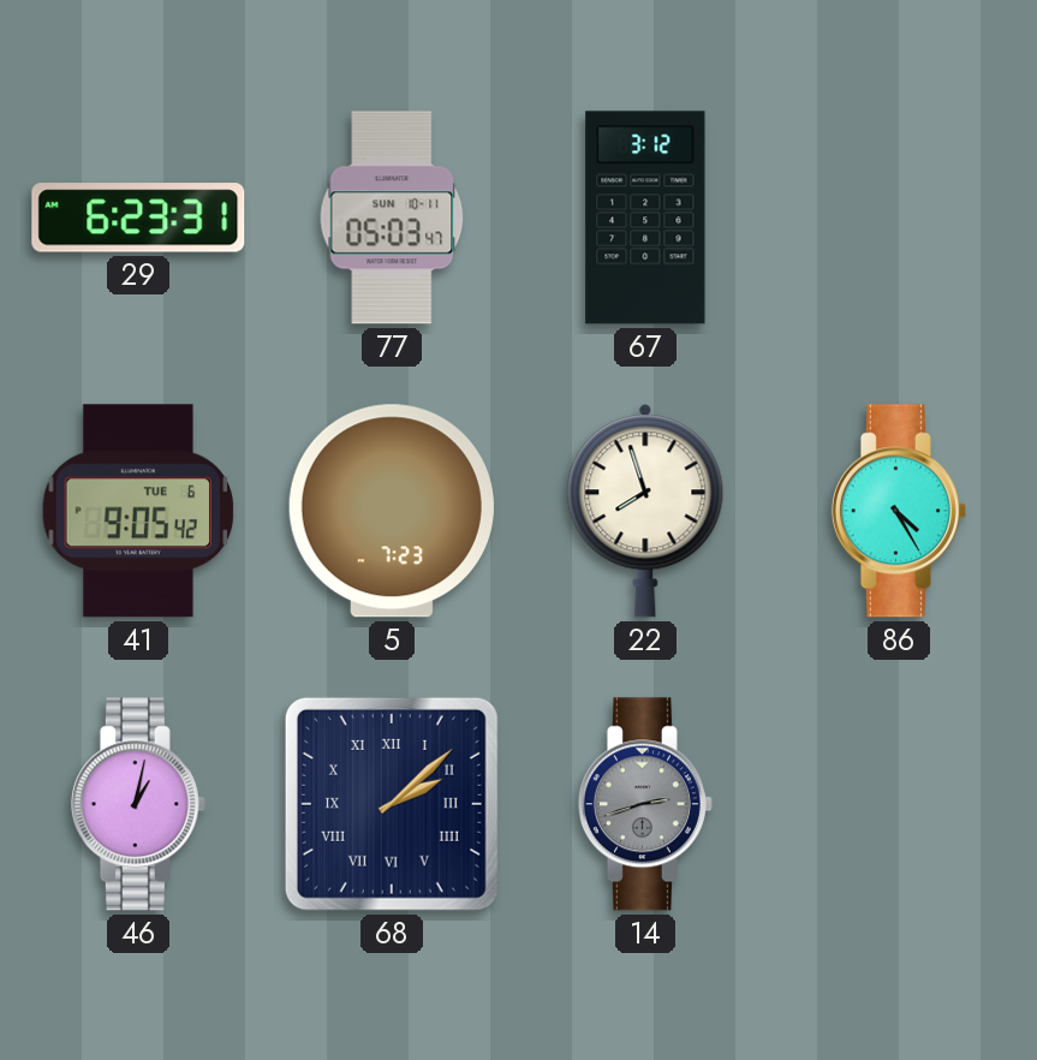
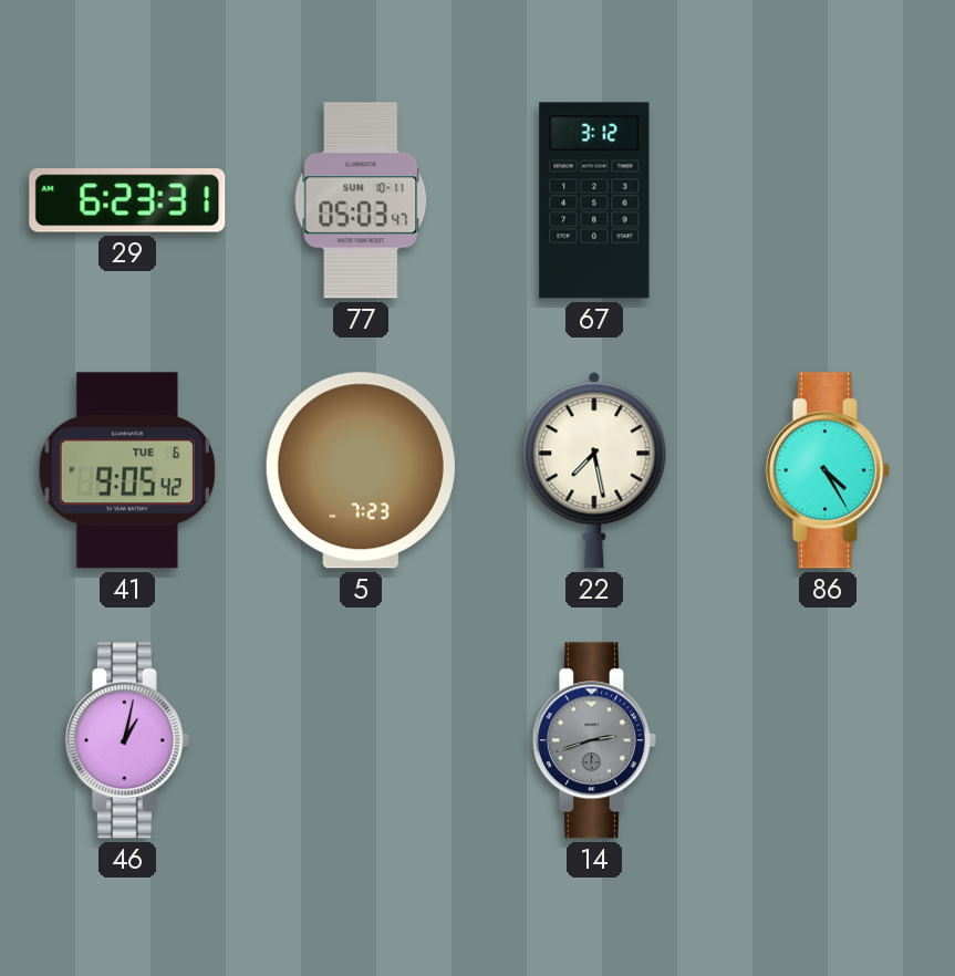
22: 7:57 -> 7:28
68: 2:08 -> none
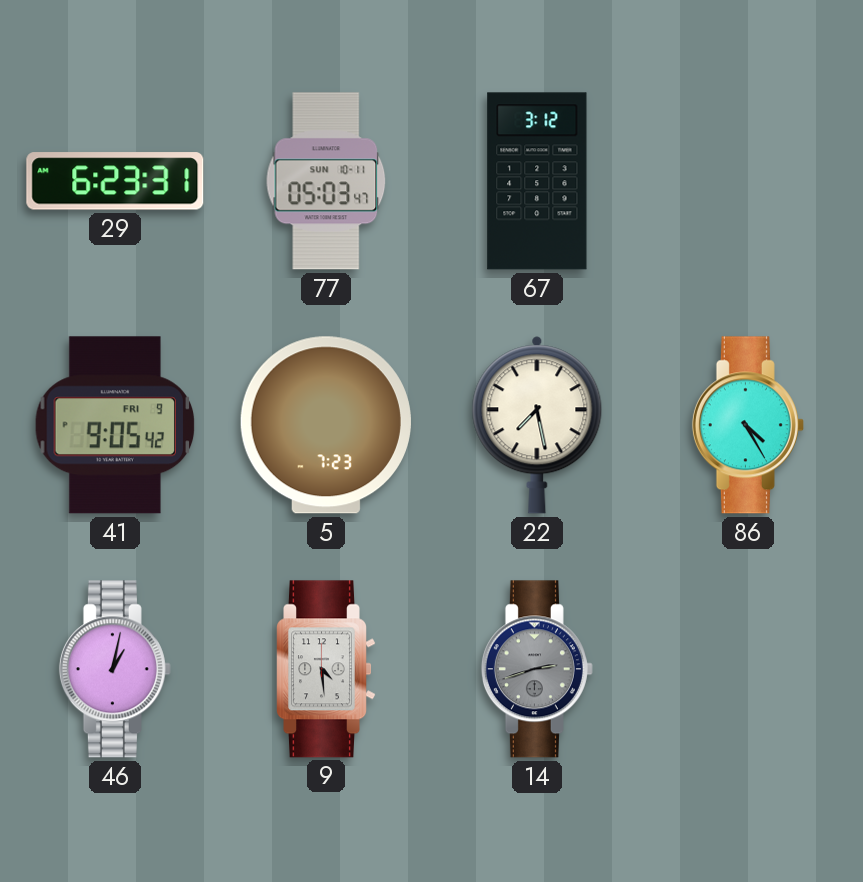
41 date: TUE 6 -> FRI 9
9: none -> 4:29
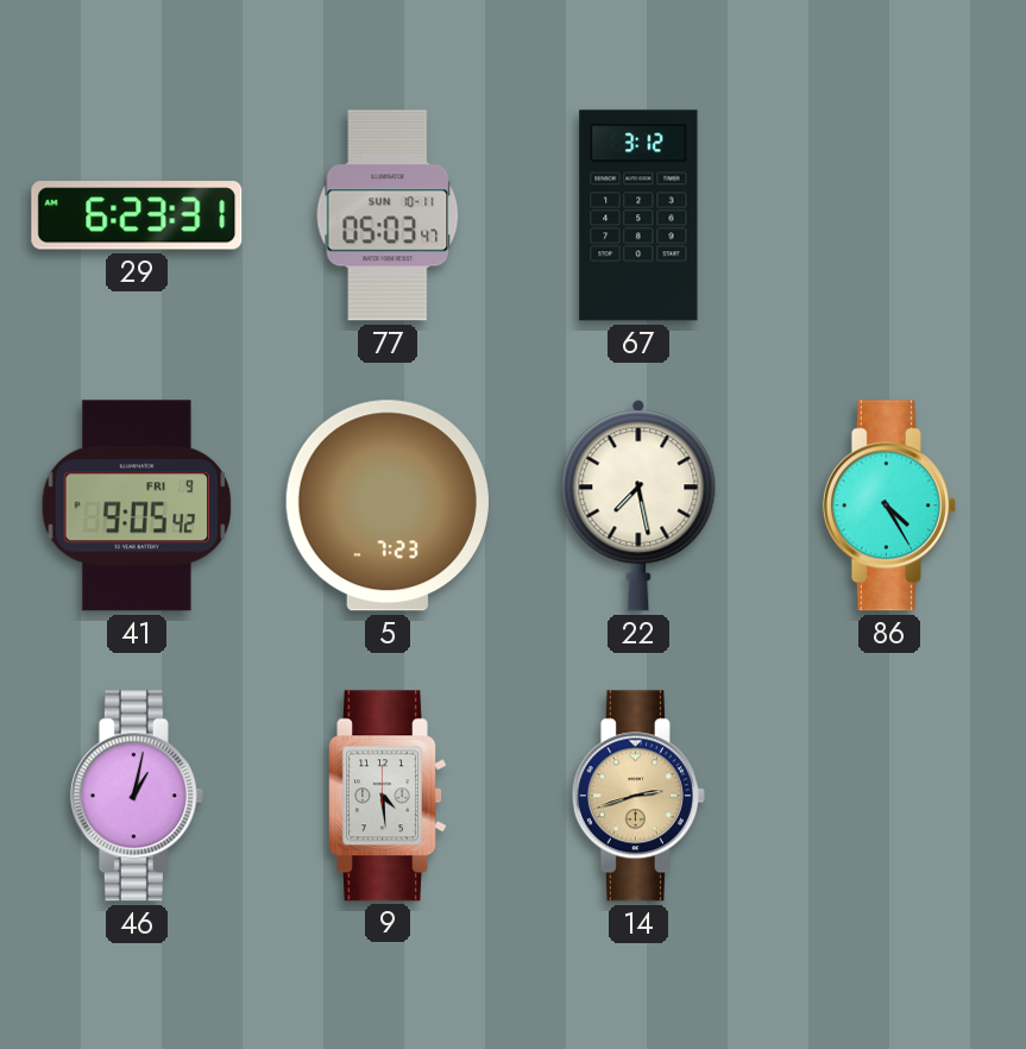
14 dial: grey -> champagne
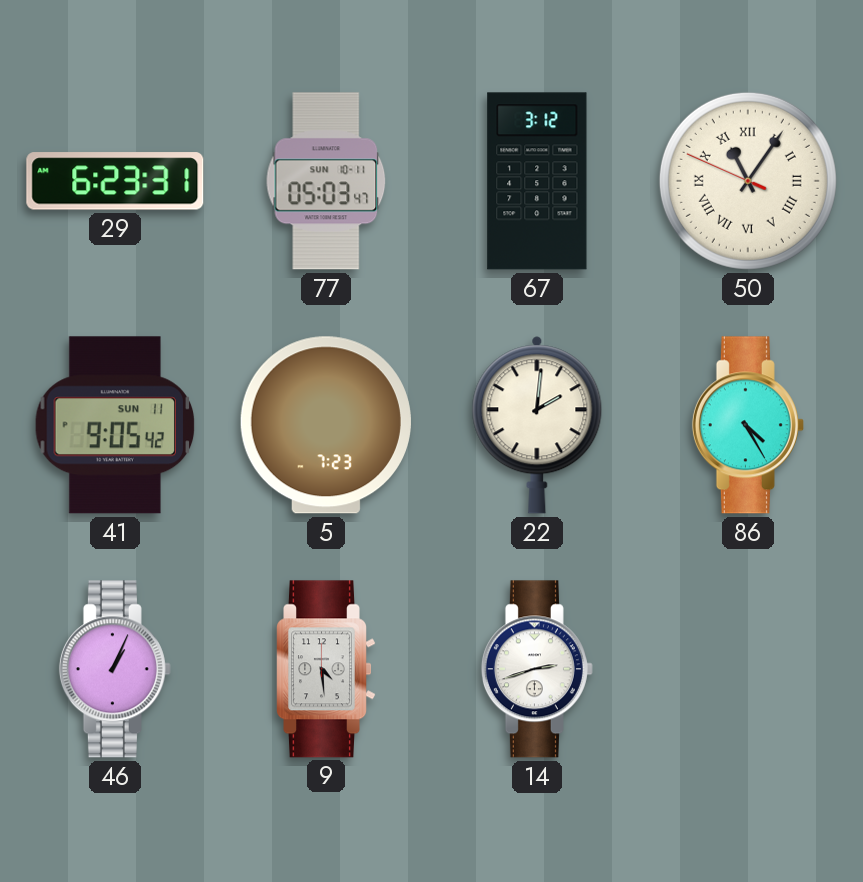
50: none -> 11:05
41 date: FRI 9 -> SUN 11
22: 7:28 -> 2:01
46: 1:02 -> 1:04
14 dial: champagne -> white
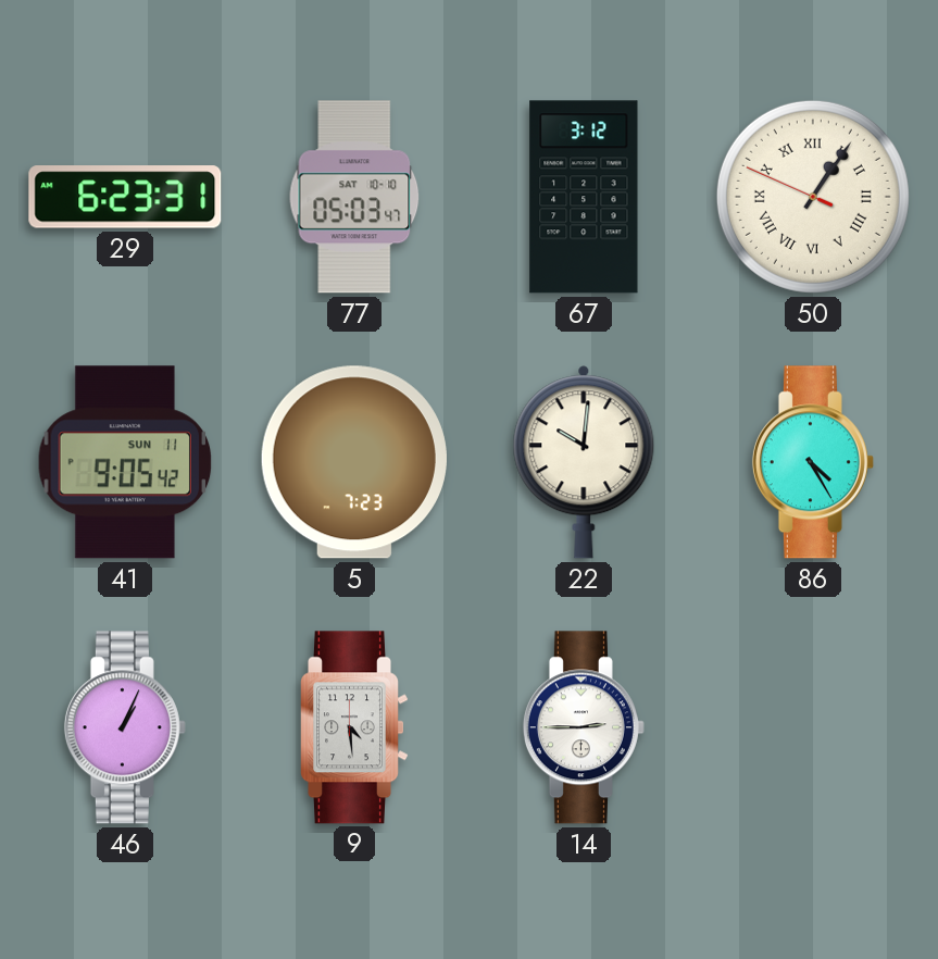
77 date: SUN 10-11 -> SAT 10-10
50: 11:05 -> 1:05
22: 2:01 -> 10:01
14: 2:42 -> 2:45
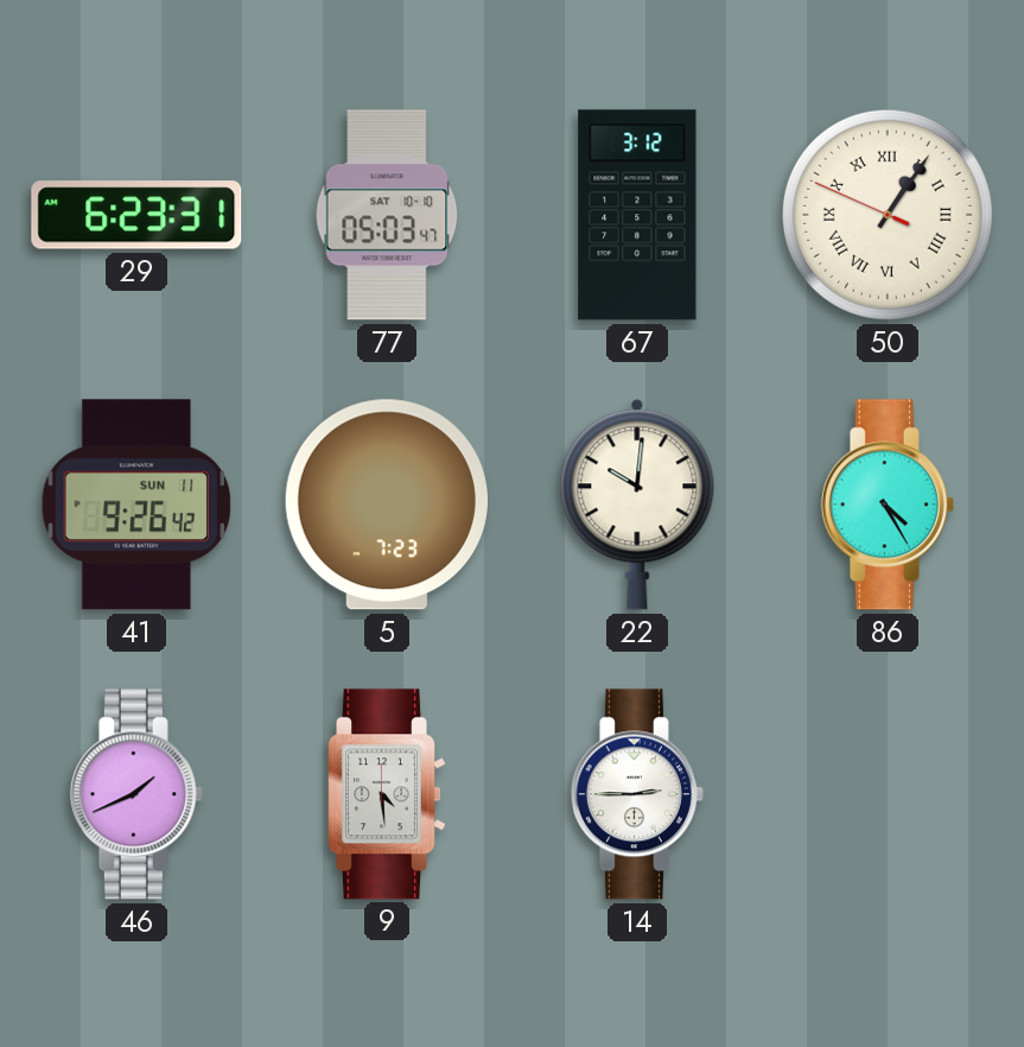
41: 9:05 -> 9:26
46: 1:04 -> 1:41
